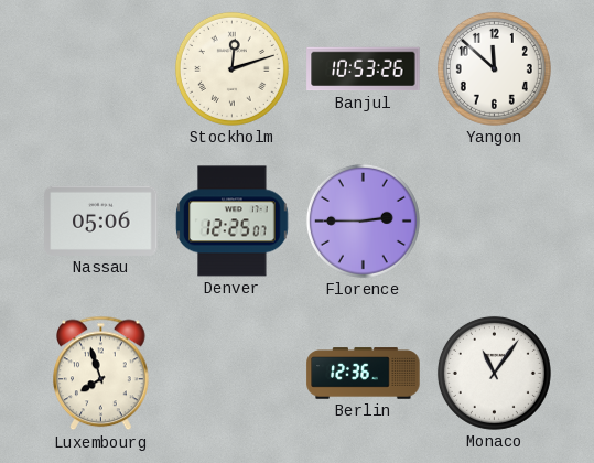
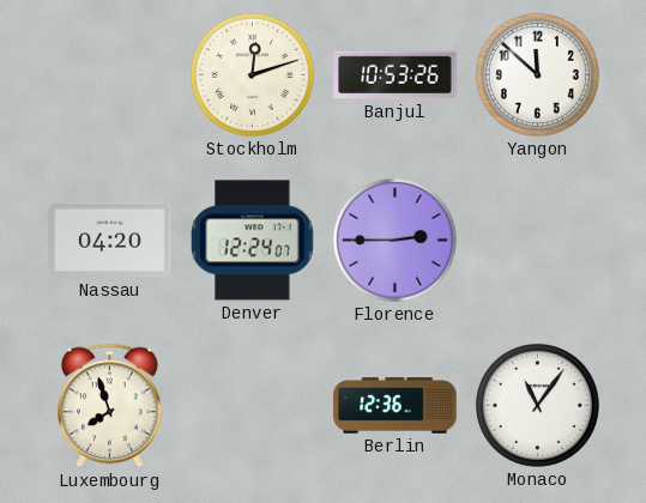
Nassau: 05:06 -> 04:20
Denver: 12:25 -> 12:24
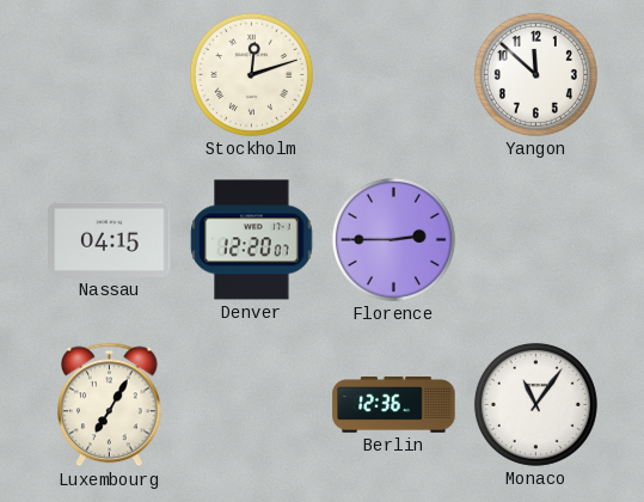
Banjul: 10:53 -> none
Nassau: 04:20 -> 04:15
Denver: 12:24 -> 12:20
Luxembourg: 7:57 -> 7:05
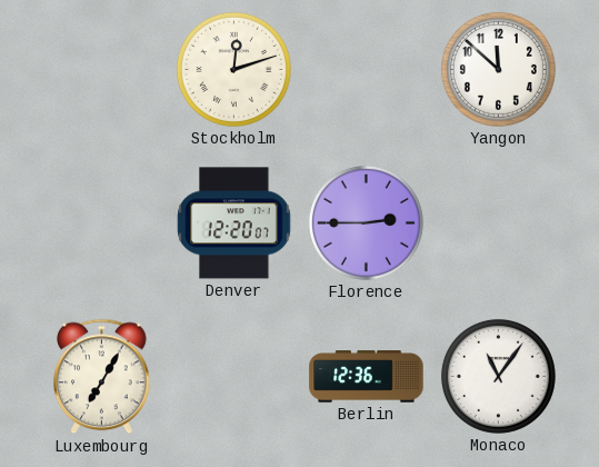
Nassau: 04:15 -> none
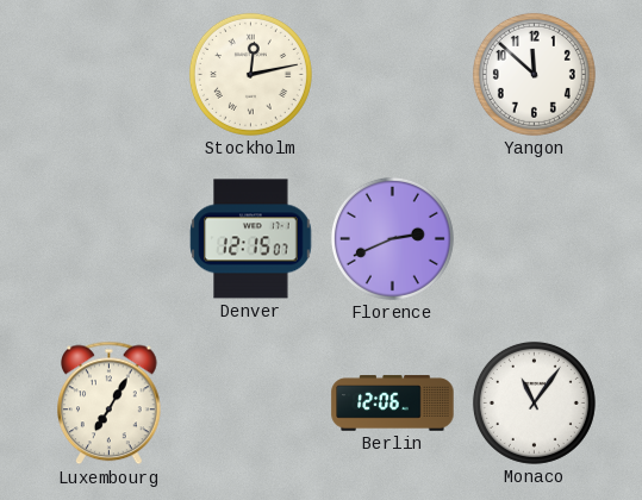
Stockholm: 12:12 -> 12:13
Denver: 12:20 -> 12:15
Florence: 2:45 -> 2:41
Berlin: 12:36 -> 12:06
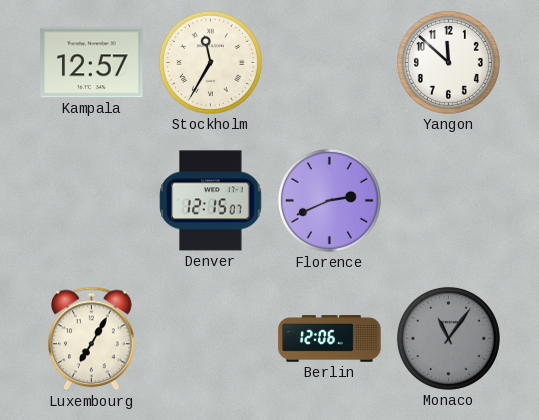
Kampala: none -> 12:57
Stockholm: 12:13 -> 11:35
Monaco dial: white -> grey
